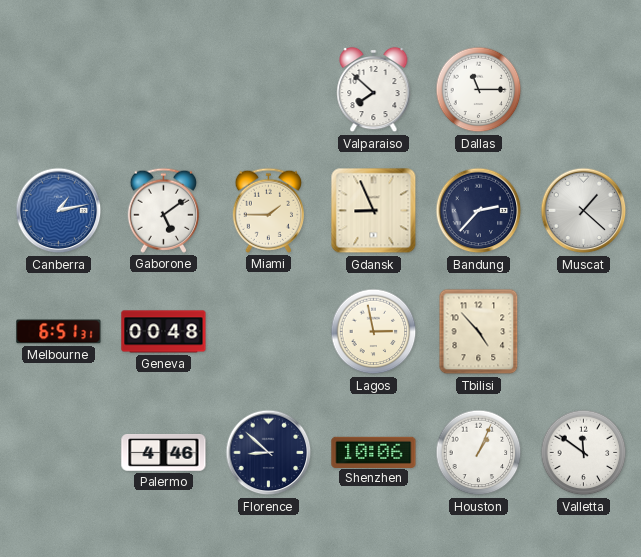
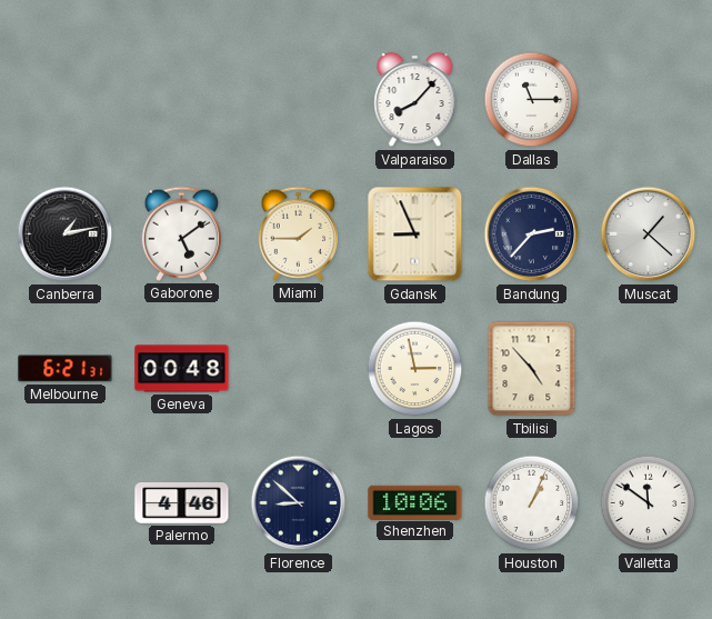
Valparaiso: 7:52 -> 8:07
Canberra dial: blue -> black
Melbourne: 6:51 -> 6:21
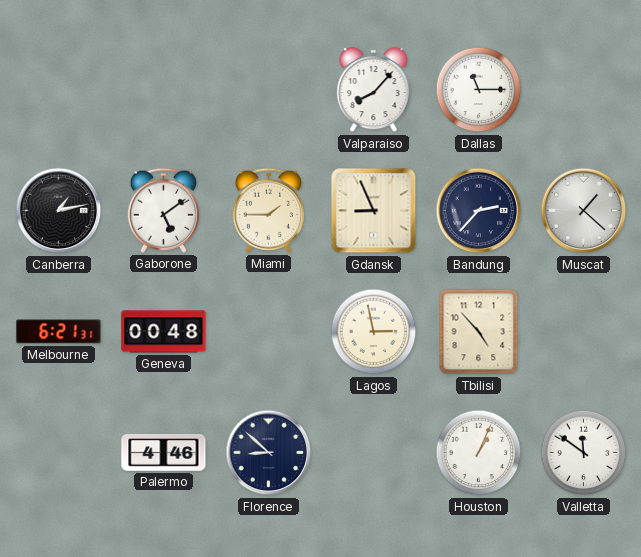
Shenzhen: 10:06 -> none
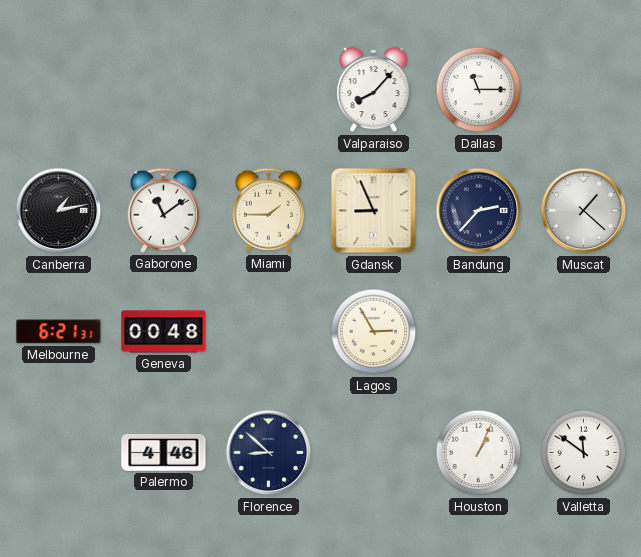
Gaborone: 5:09 -> 11:09
Lagos: 2:58 -> 2:55
Tbilisi: 4:53 -> none
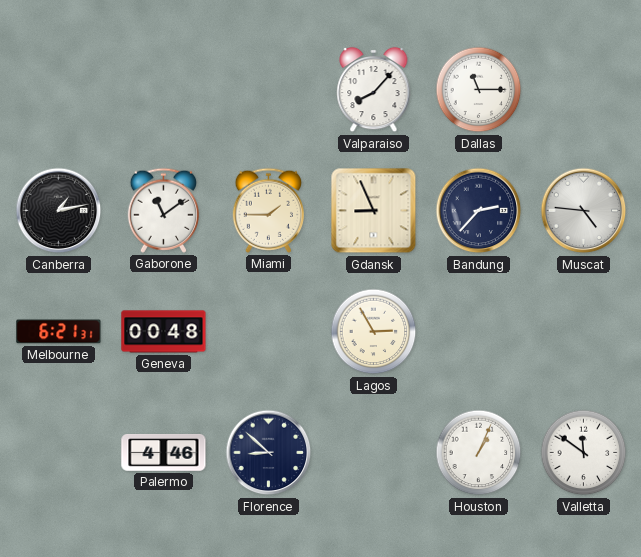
Muscat: 1:22 -> 4:46
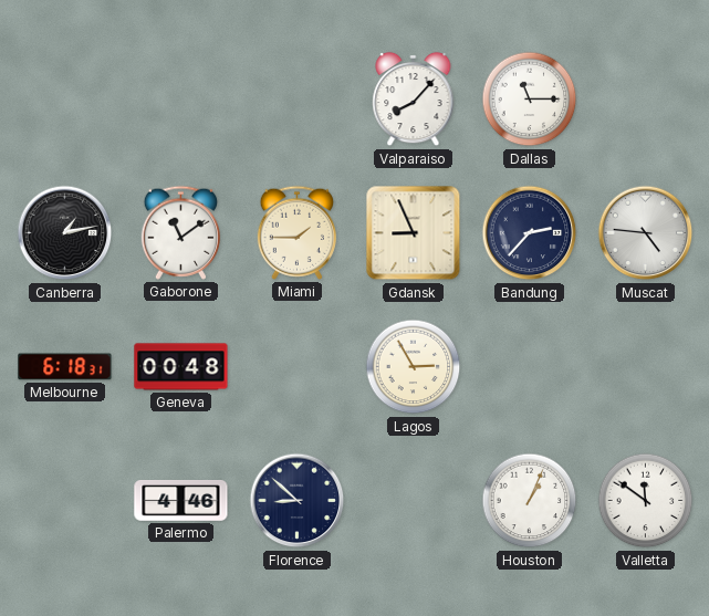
Melbourne: 6:21 -> 6:18
